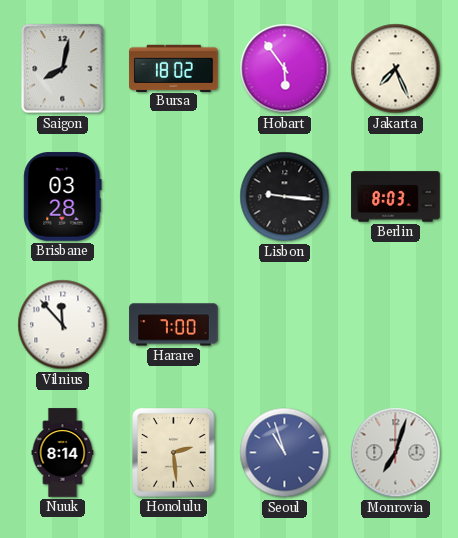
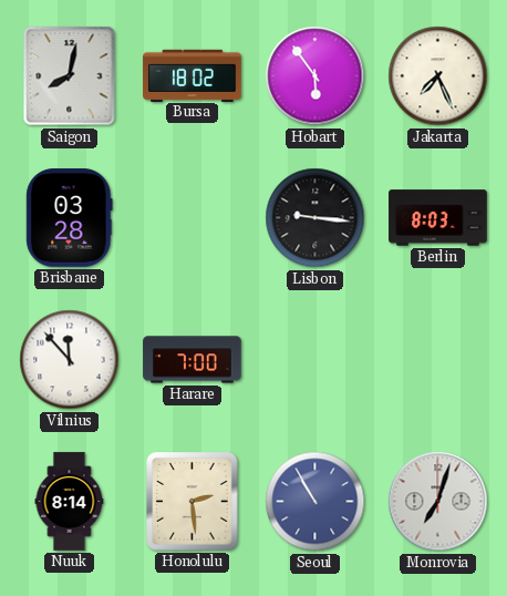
Seoul: 10:57 -> 10:55
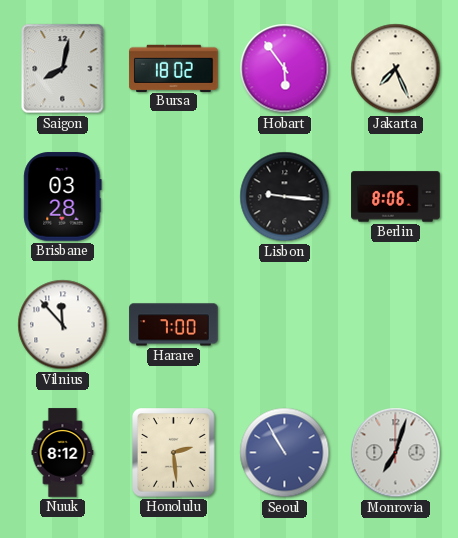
Berlin: 8:03 -> 8:06
Nuuk: 8:14 -> 8:12
